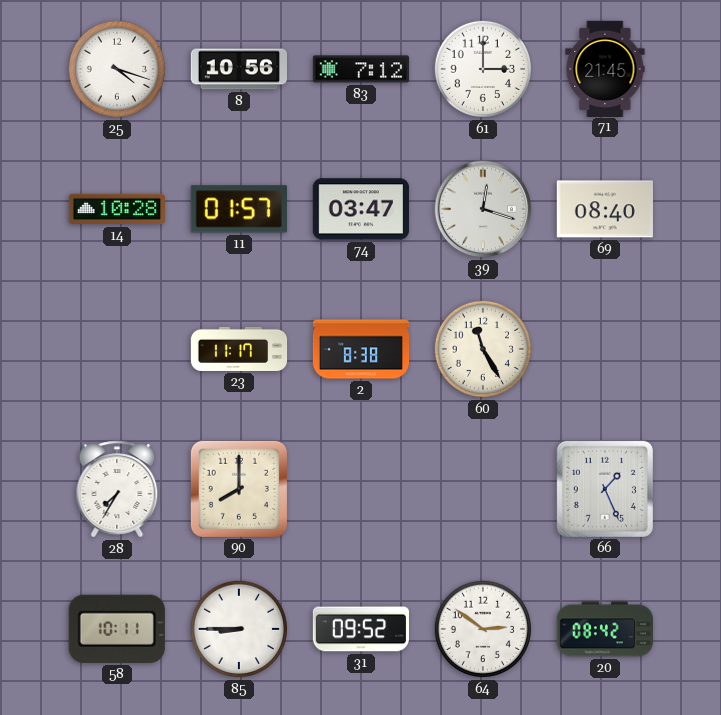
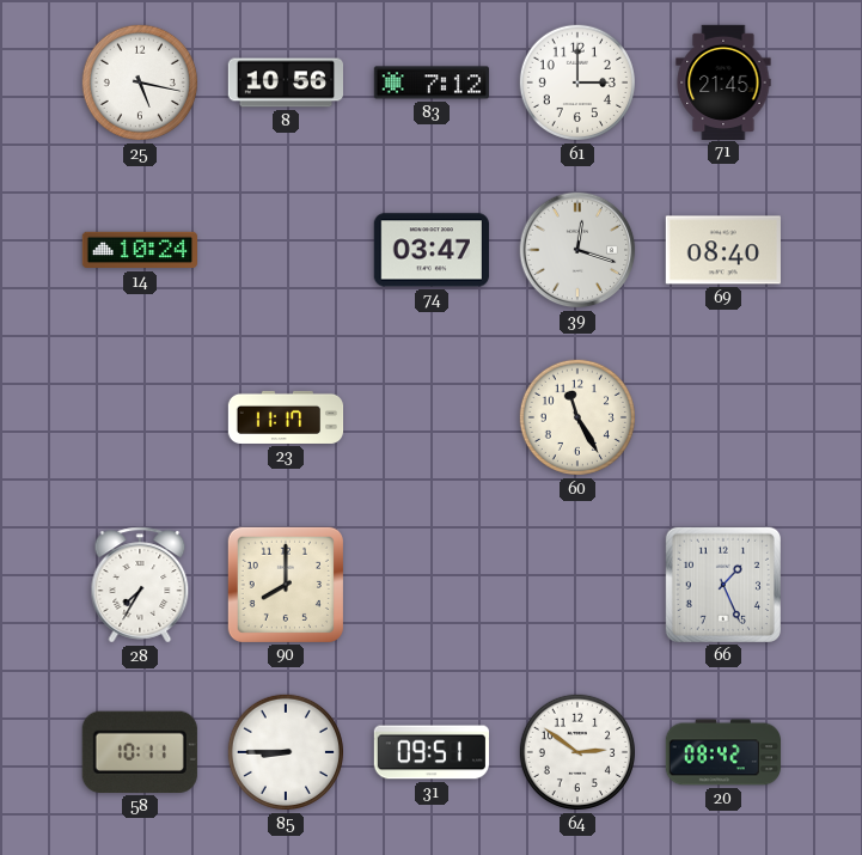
25: 4:18 -> 5:17
14: 10:28 -> 10:24
11: 01:57 -> none
2: 8:38 -> none
31: 09:52 -> 09:51
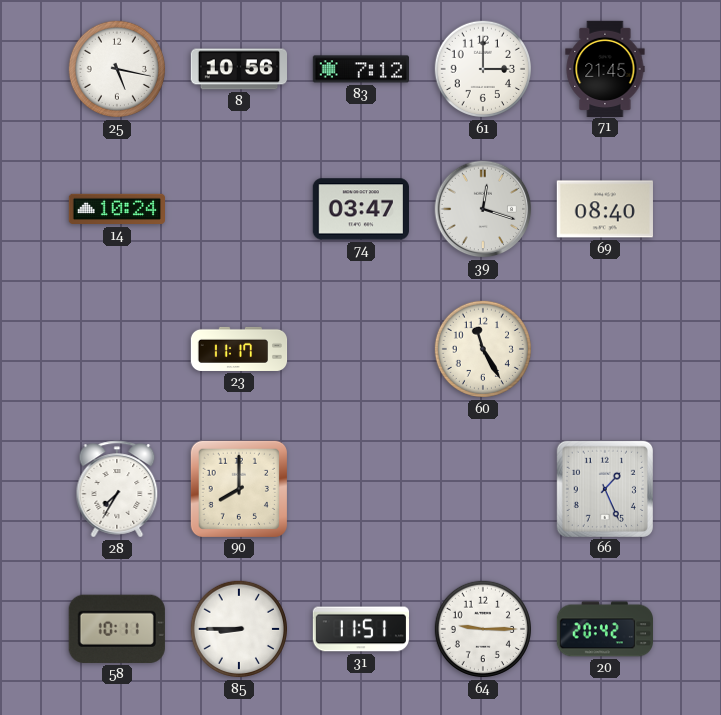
31: 09:51 -> 11:51
64: 2:51 -> 9:15
20: 08:42 -> 20:42
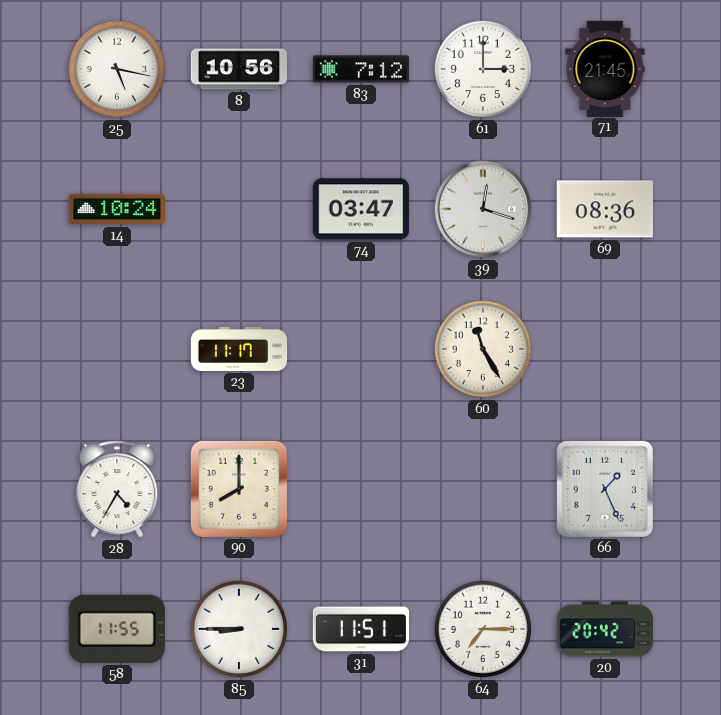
69: 08:40 -> 08:36
28: 7:35 -> 4:35
58: 10:11 -> 11:55
64: 9:15 -> 7:15
